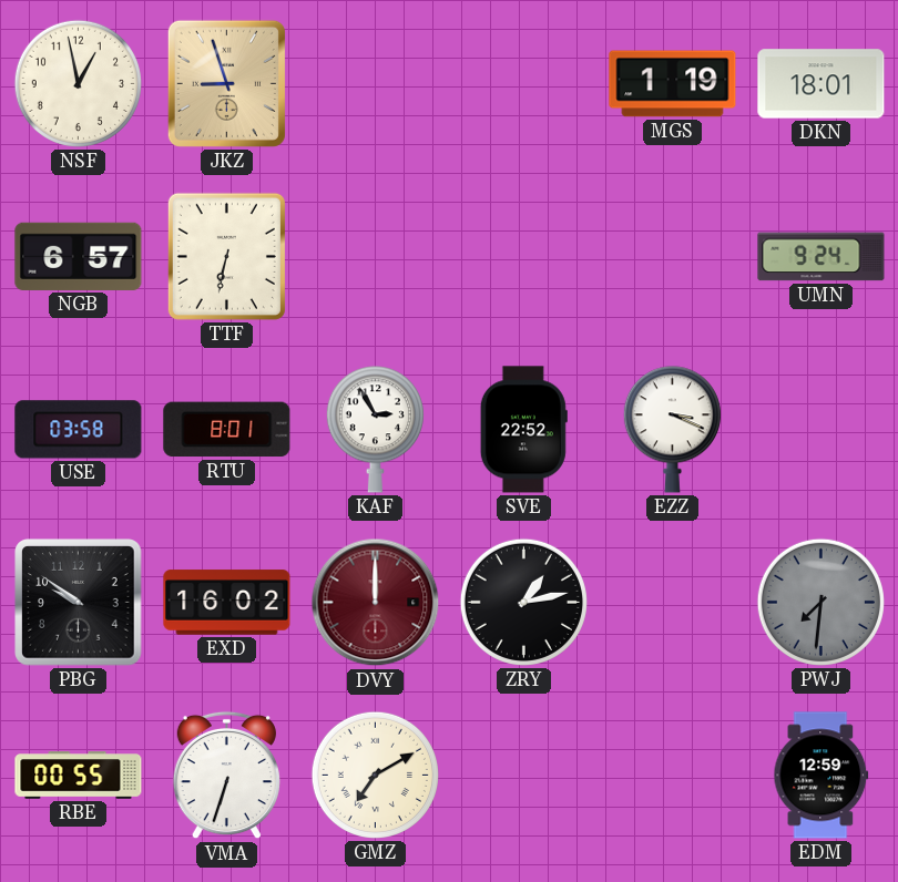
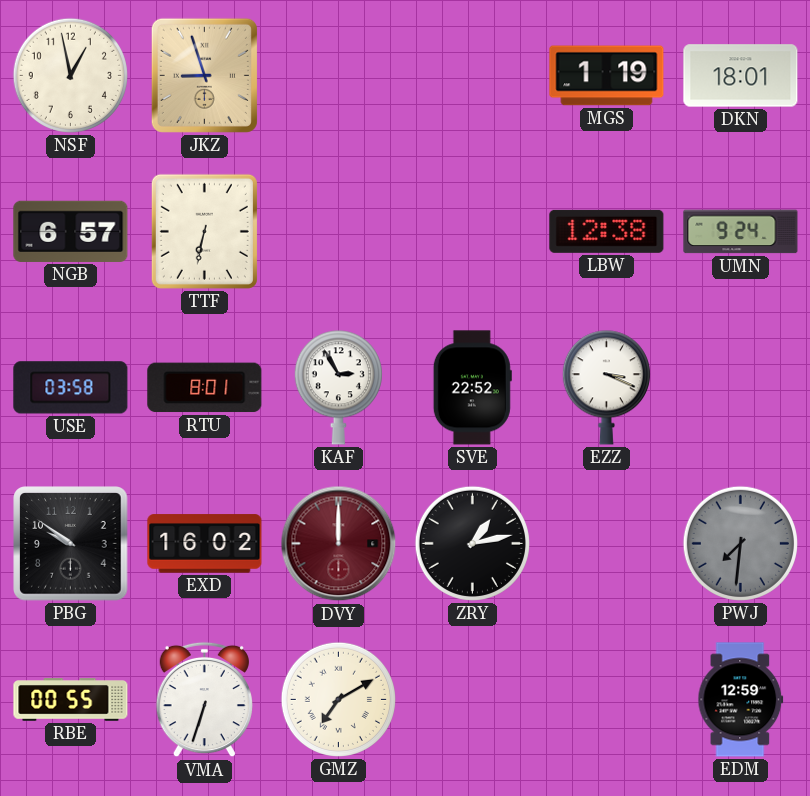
LBW: none -> 12:38
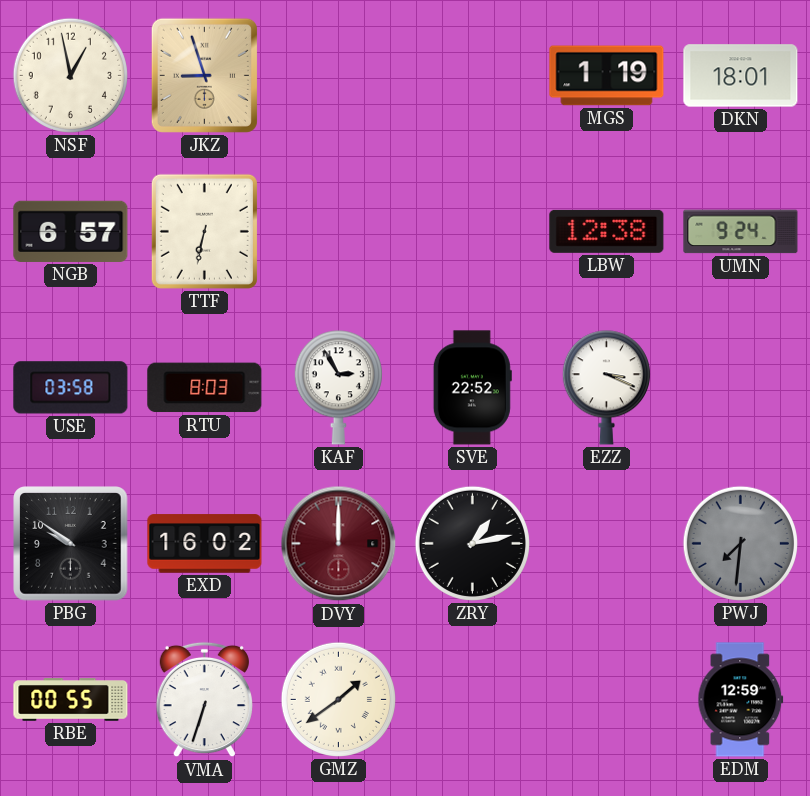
RTU: 8:01 -> 8:03
GMZ: 7:10 -> 1:39
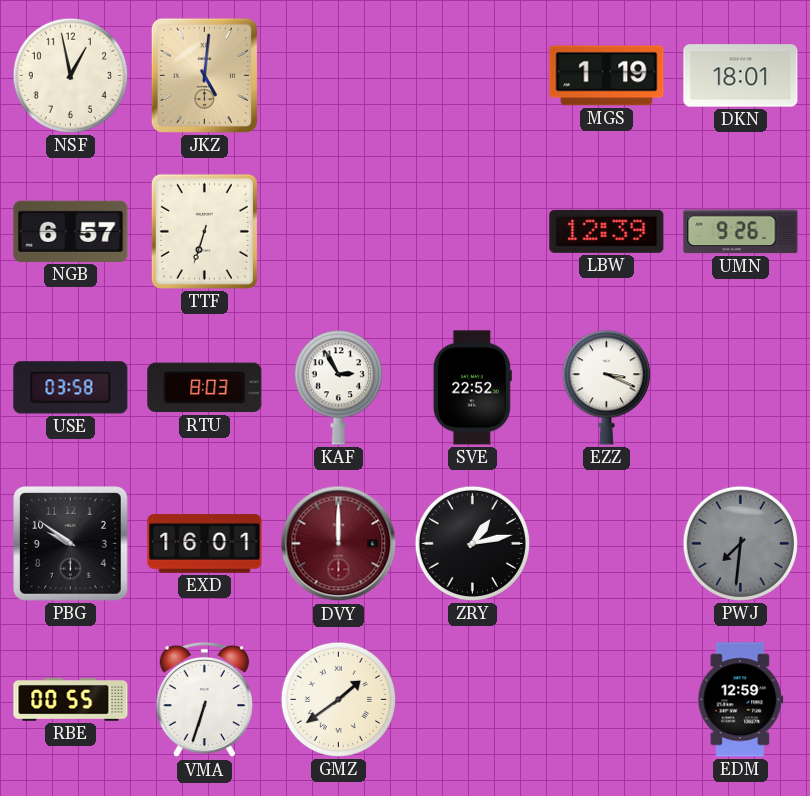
JKZ: 8:57 -> 5:01
TTF: 6:32 -> 6:33
LBW: 12:38 -> 12:39
UMN: 9:24 -> 9:26
EXD: 16:02 -> 16:01
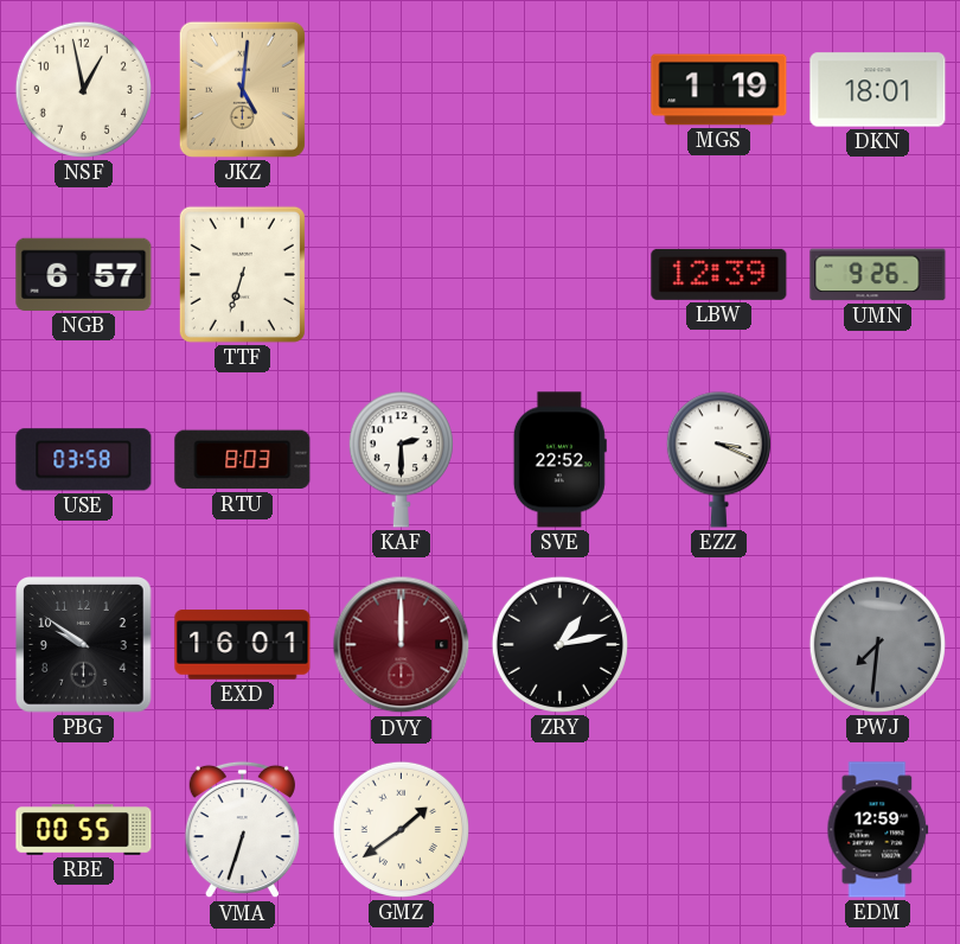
KAF: 2:55 -> 2:30
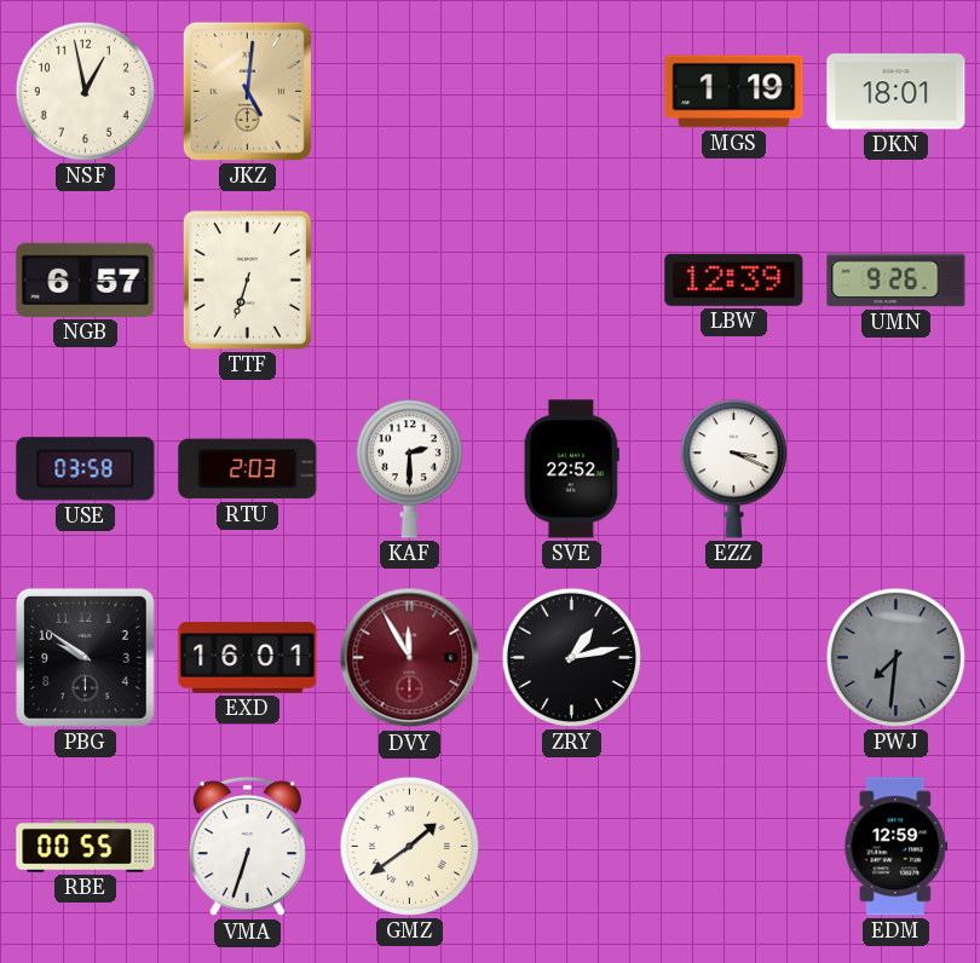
RTU: 8:03 -> 2:03
DVY: 12:00 -> 11:55
